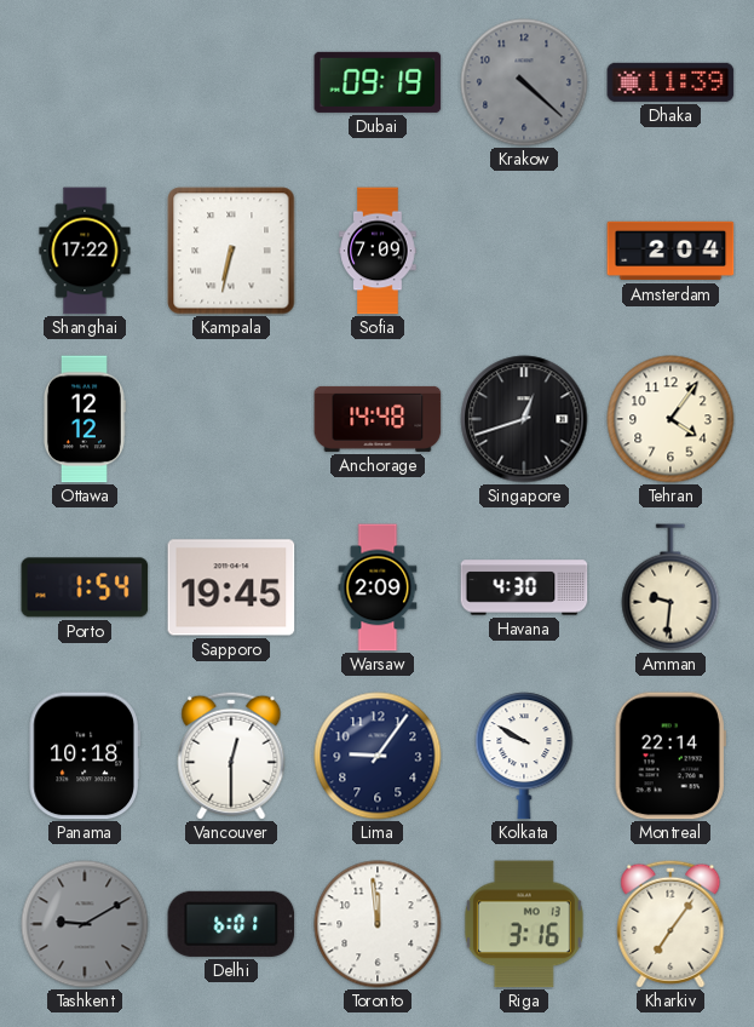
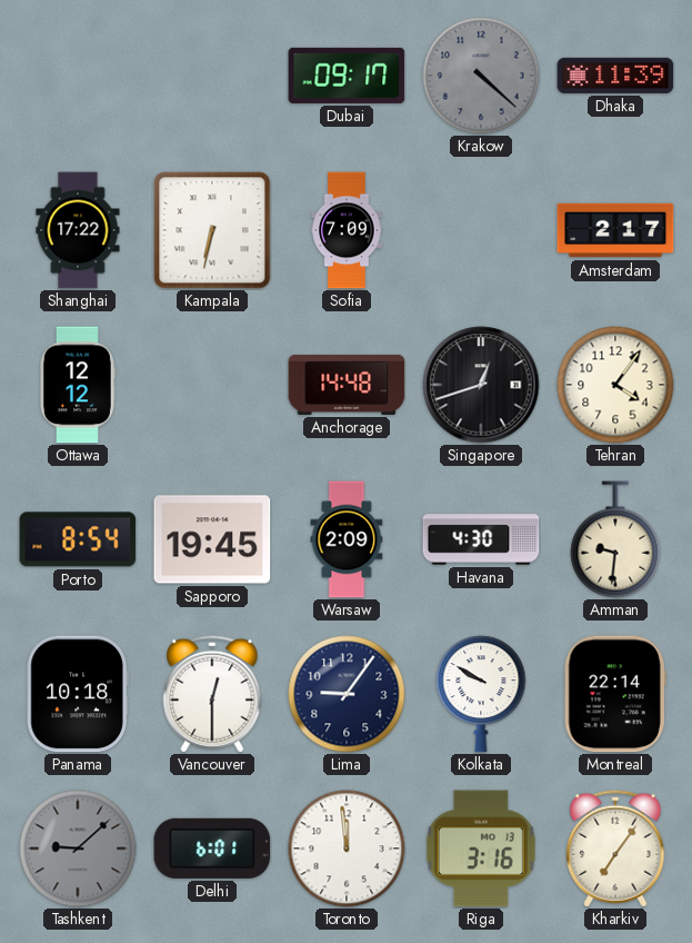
Dubai: 09:19 -> 09:17
Amsterdam: 2:04 -> 2:17
Porto: 1:54 -> 8:54
Tashkent: 9:10 -> 9:08
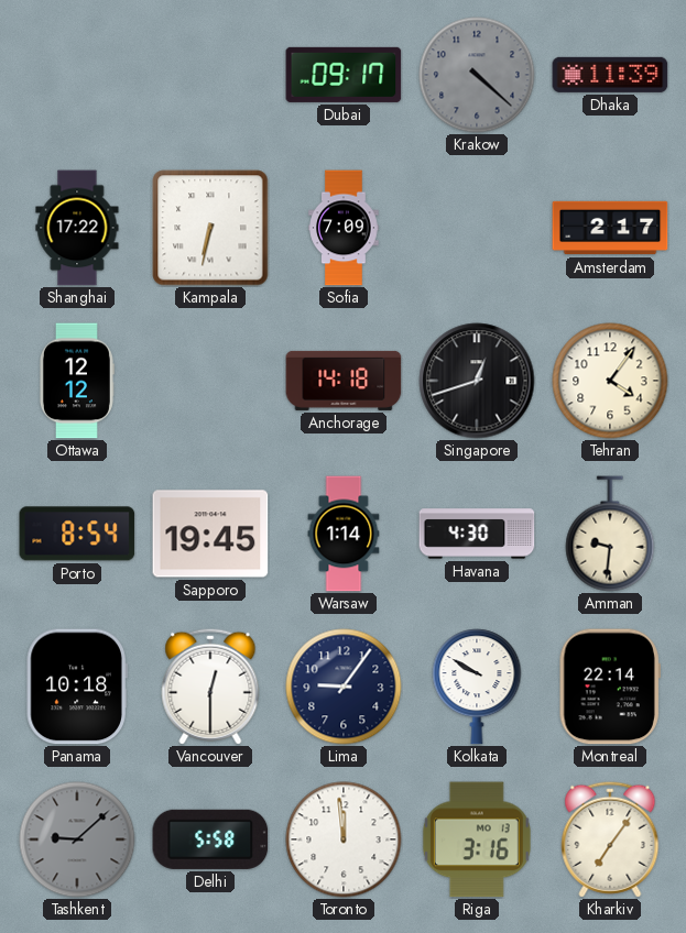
Anchorage: 14:48 -> 14:18
Warsaw: 2:09 -> 1:14
Delhi: 6:01 -> 5:58
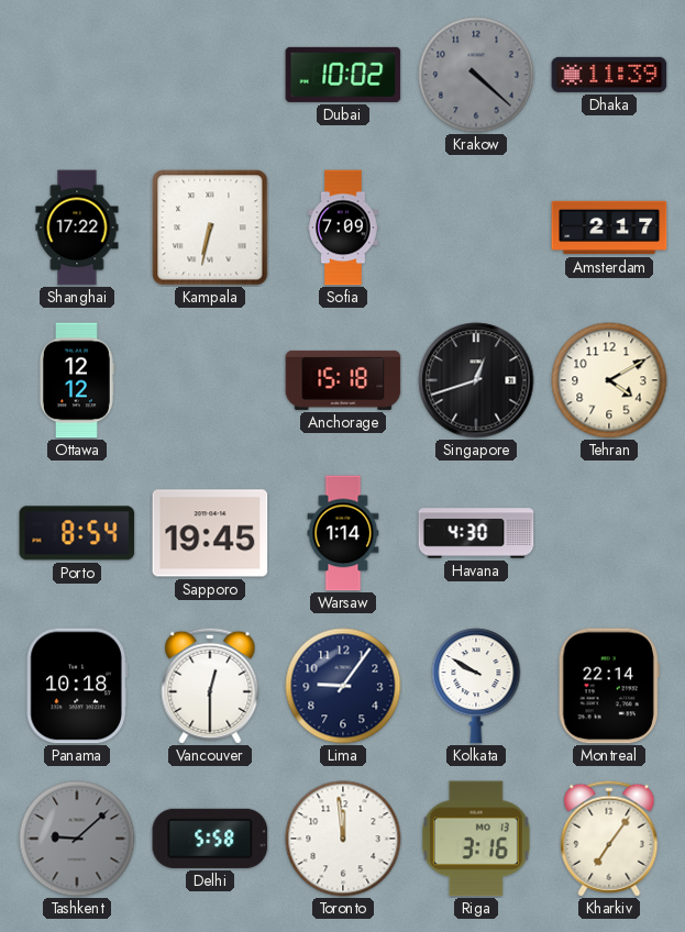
Dubai: 09:17 -> 10:02
Anchorage: 14:18 -> 15:18
Tehran: 4:06 -> 4:10
Amman: 9:31 -> none
